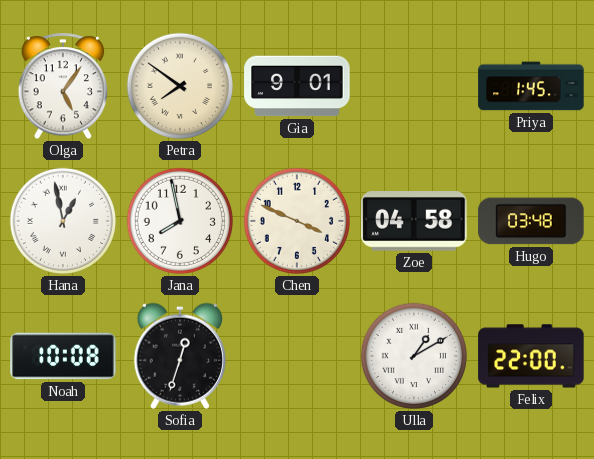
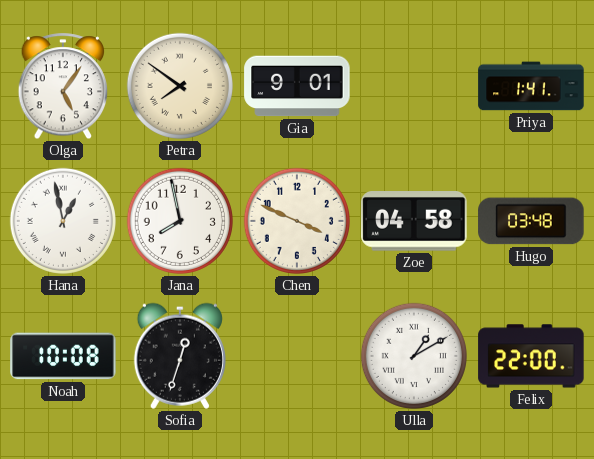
Priya: 1:45 -> 1:41
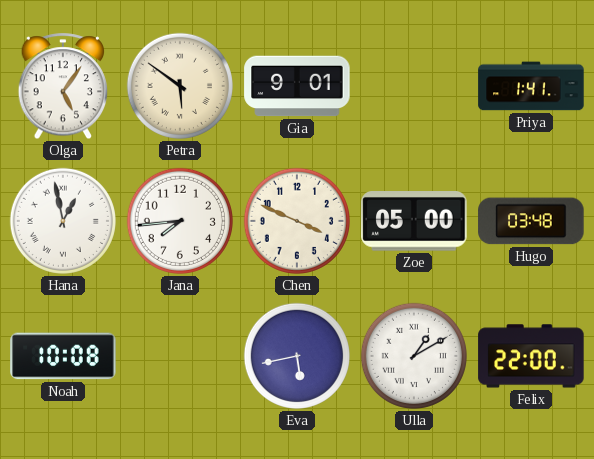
Petra: 7:51 -> 5:51
Jana: 7:58 -> 7:44
Zoe: 04:58 -> 05:00
Sofia: 12:33 -> none
Eva: none -> 5:43
